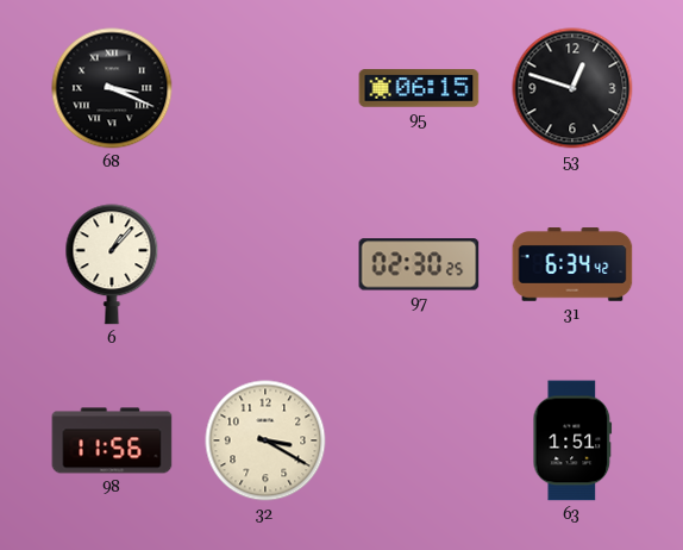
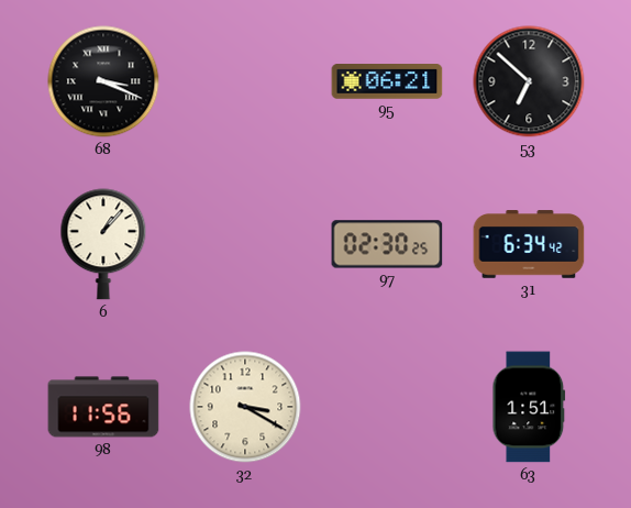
95: 06:15 -> 06:21
53: 12:48 -> 6:52
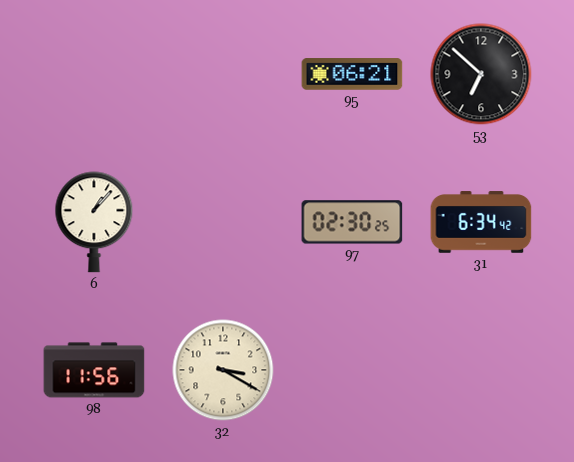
68: 3:19 -> none
63: 1:51 -> none
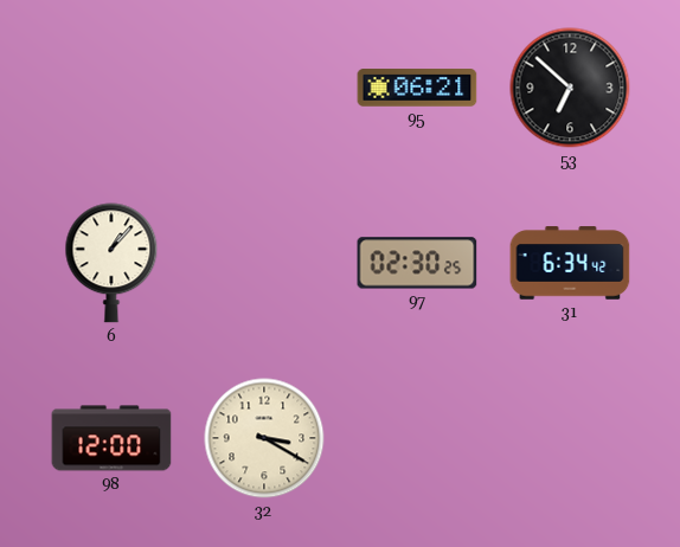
98: 11:56 -> 12:00
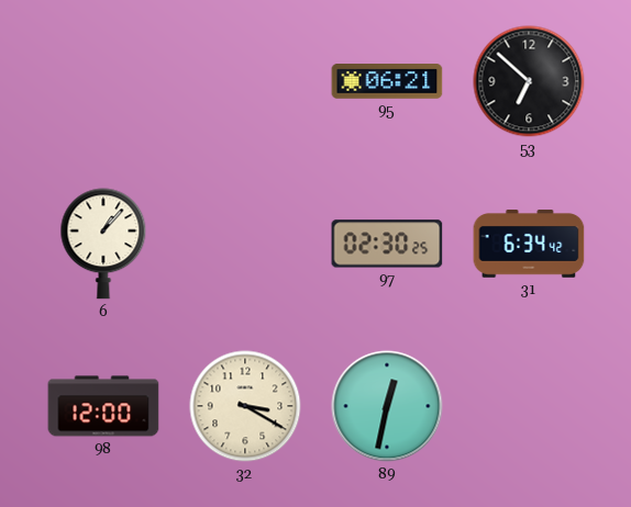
89: none -> 12:32
